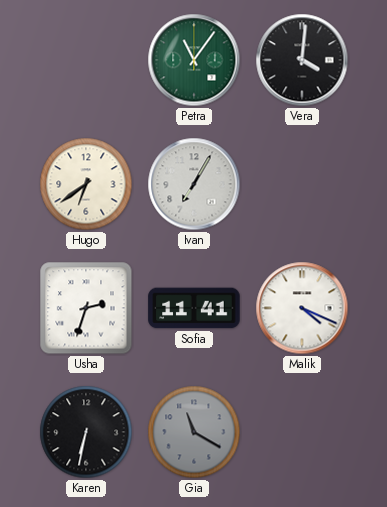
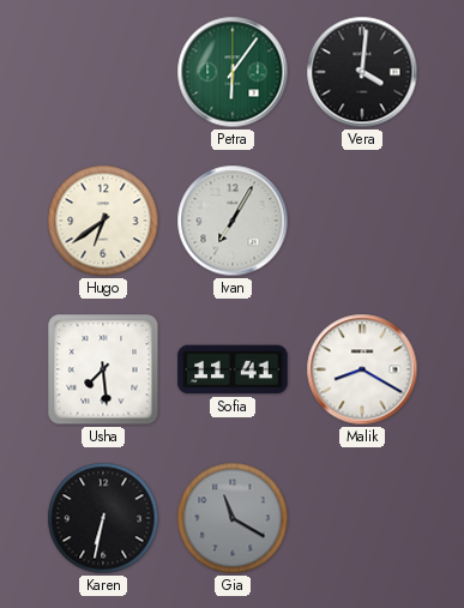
Petra: 11:06 -> 6:06
Usha: 2:33 -> 7:29
Malik: 4:19 -> 8:20
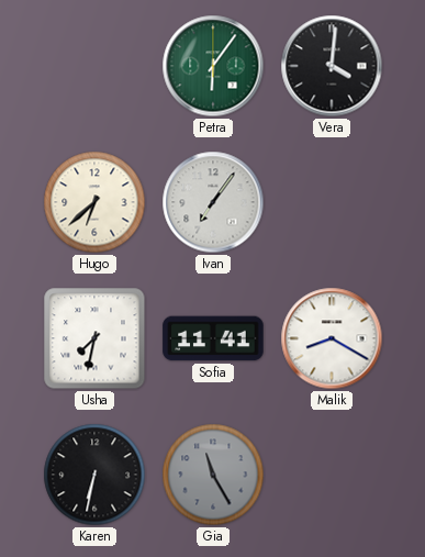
Hugo: 6:39 -> 6:38
Ivan: 7:05 -> 7:06
Usha: 7:29 -> 7:32
Gia: 11:20 -> 11:25
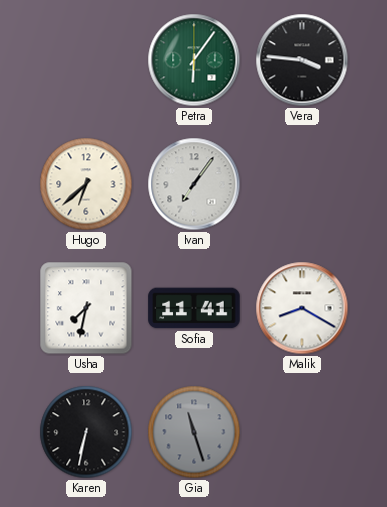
Vera: 4:01 -> 3:46
Gia: 11:25 -> 11:27
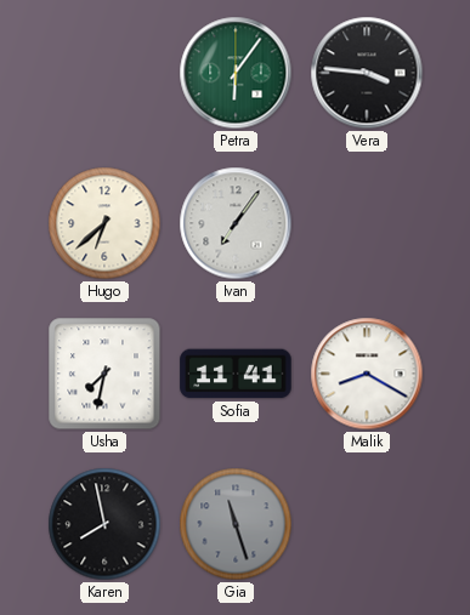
Karen: 6:32 -> 7:58
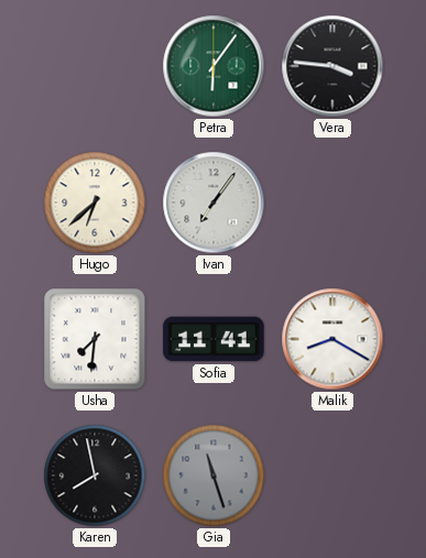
Usha: 7:32 -> 7:31
